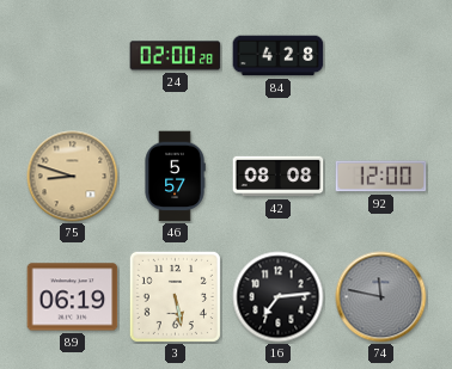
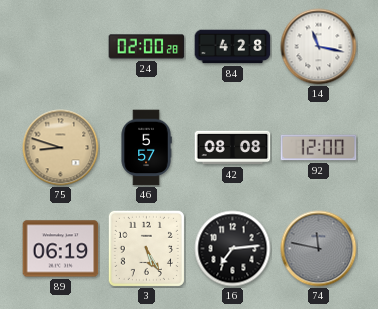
14: none -> 11:17
3: 5:28 -> 5:25
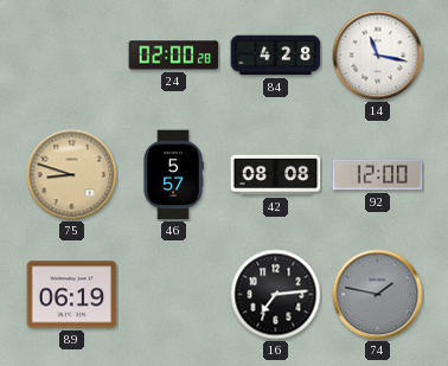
3: 5:25 -> none
74: 11:47 -> 1:47
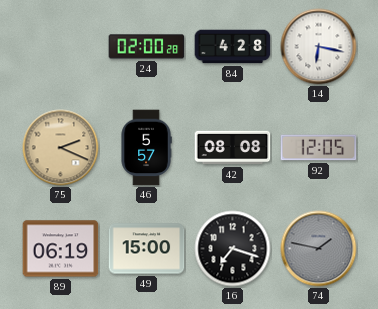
14: 11:17 -> 6:17
75: 8:48 -> 2:19
92: 12:00 -> 12:05
49: none -> 15:00
16: 7:14 -> 7:18
